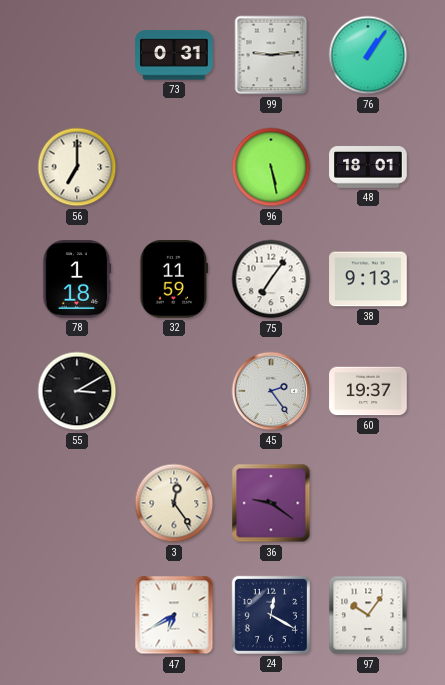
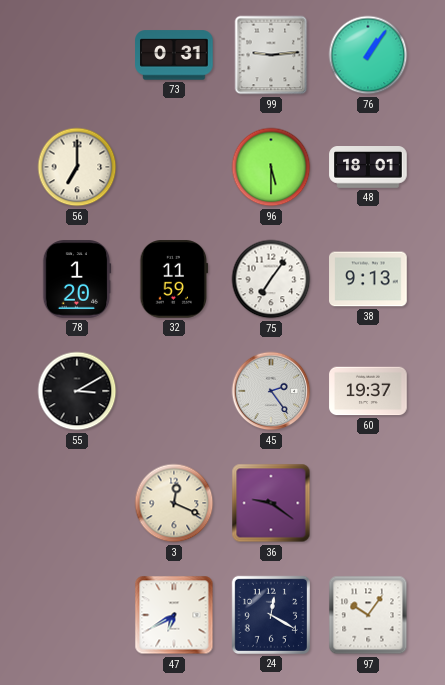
96: 5:28 -> 5:30
78: 1:18 -> 1:20
3: 12:24 -> 12:19
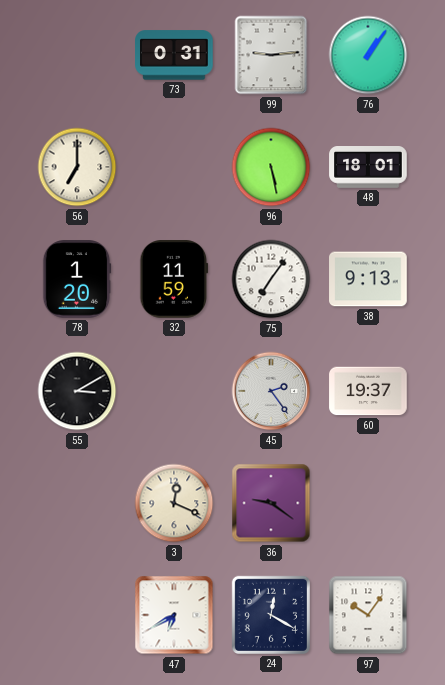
96: 5:30 -> 5:28
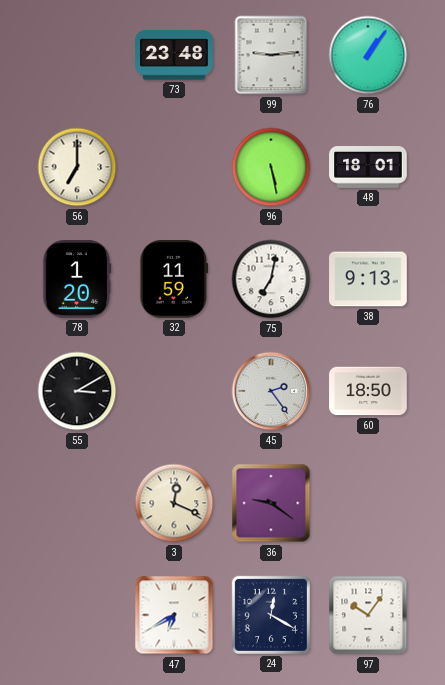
73: 0:31 -> 23:48
75: 7:06 -> 7:02
60: 19:37 -> 18:50
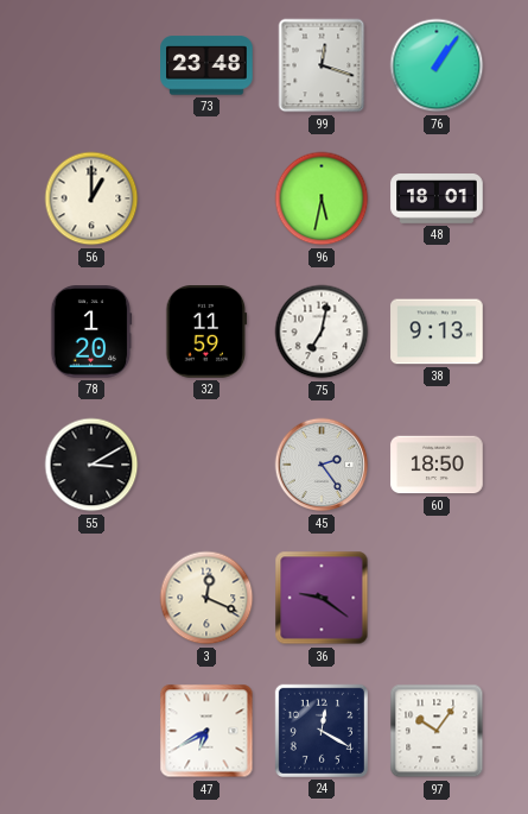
99: 9:14 -> 12:18
56: 7:00 -> 1:00
96: 5:28 -> 5:32
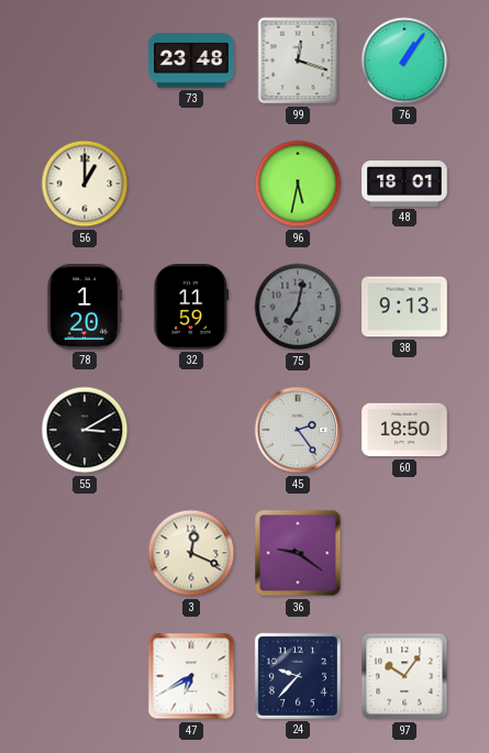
75 dial: white -> grey
24: 12:20 -> 9:37
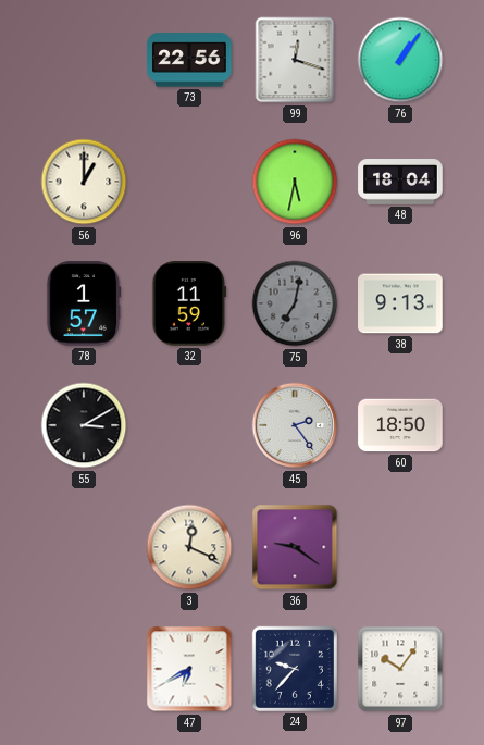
73: 23:48 -> 22:56
48: 18:01 -> 18:04
78: 1:20 -> 1:57
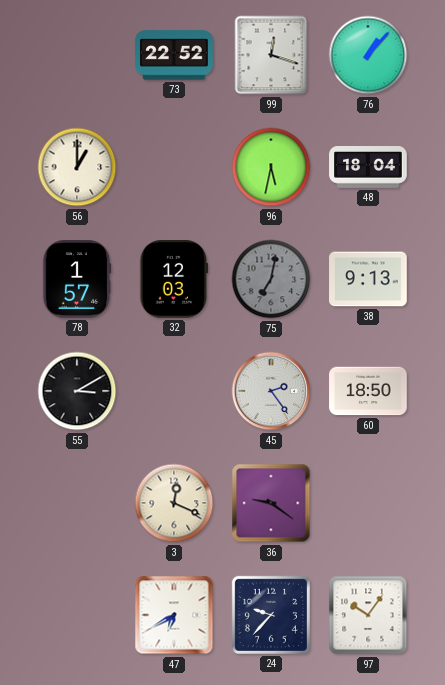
73: 22:56 -> 22:52
76: 1:06 -> 1:07
32: 11:59 -> 12:03
